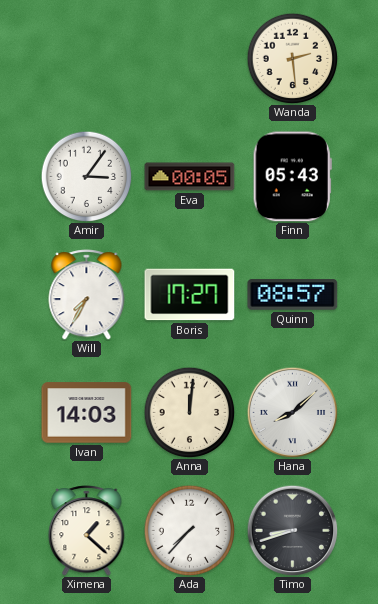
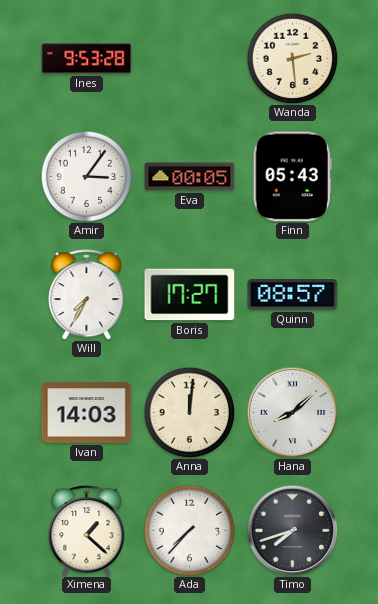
Ines: none -> 9:53
Timo: 8:42 -> 7:42
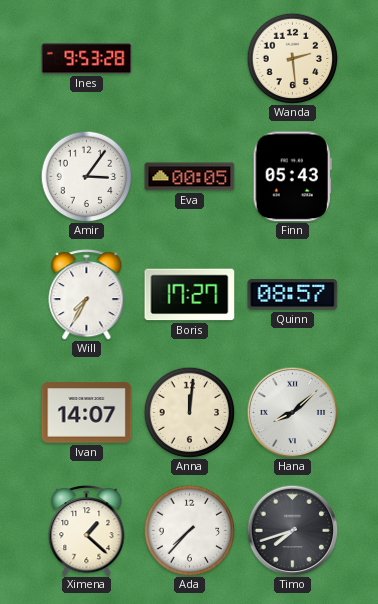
Ivan: 14:03 -> 14:07
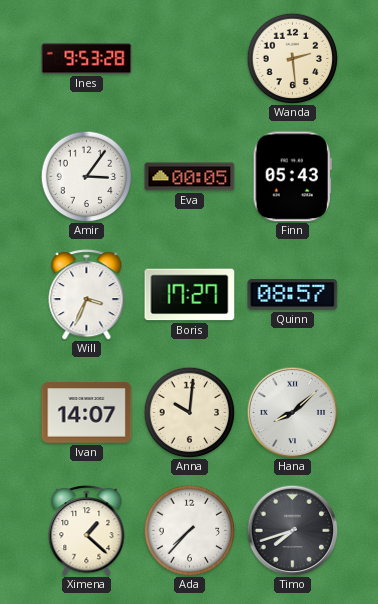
Will: 7:35 -> 3:34
Anna: 12:01 -> 10:01
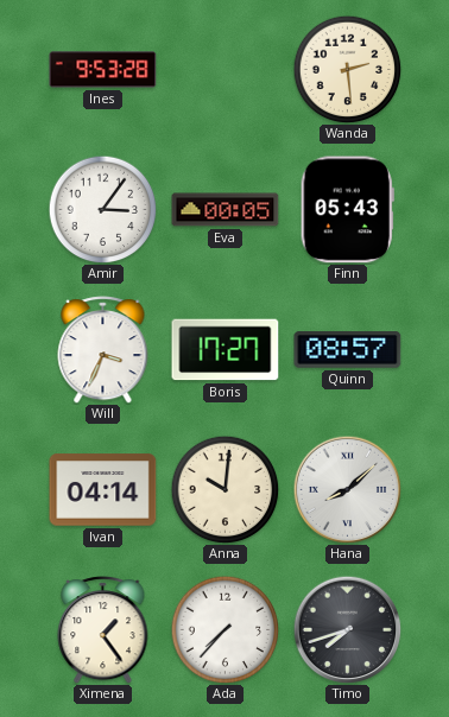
Ivan: 14:07 -> 04:14
Ximena: 1:22 -> 1:24
